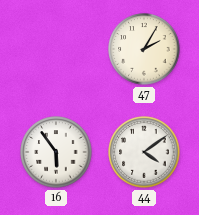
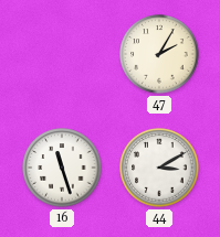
16: 5:54 -> 11:27
44: 4:09 -> 3:10
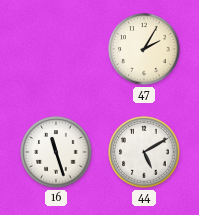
44: 3:10 -> 5:10
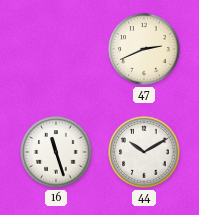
47: 2:05 -> 2:41
44: 5:10 -> 10:10
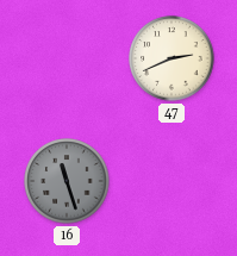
16 dial: white -> grey
44: 10:10 -> none
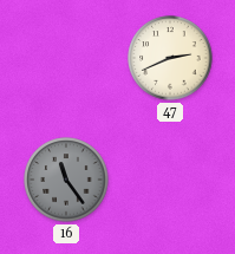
16: 11:27 -> 11:24
